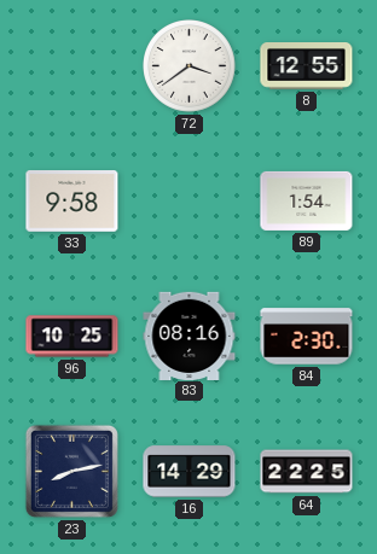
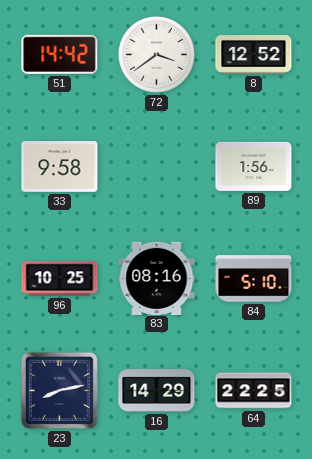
51: none -> 14:42
8: 12:55 -> 12:52
89: 1:54 -> 1:56
84: 2:30 -> 5:10
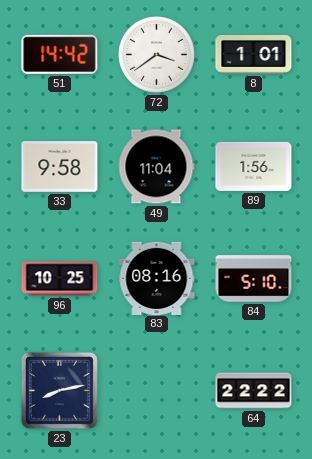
8: 12:52 -> 1:01
49: none -> 11:04
16: 14:29 -> none
64: 22:25 -> 22:22
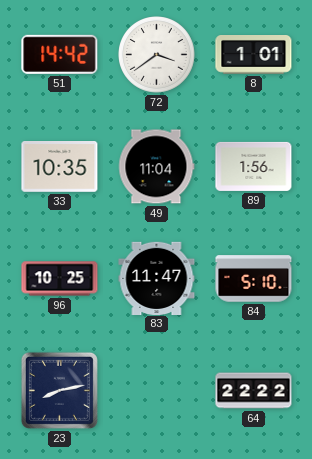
33: 9:58 -> 10:35
83: 08:16 -> 11:47
